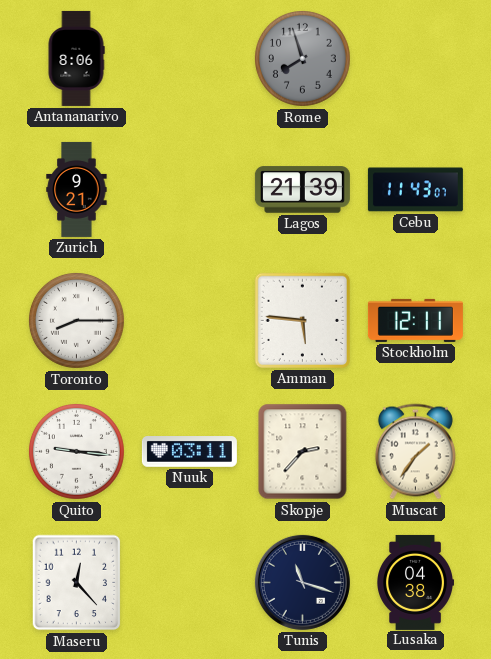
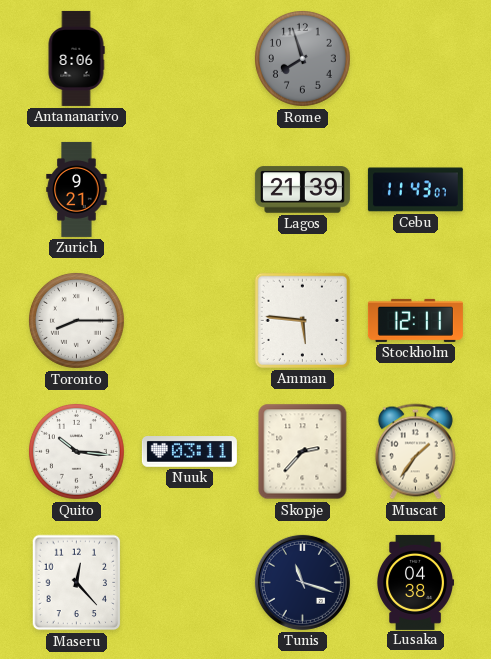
Quito: 9:16 -> 10:16
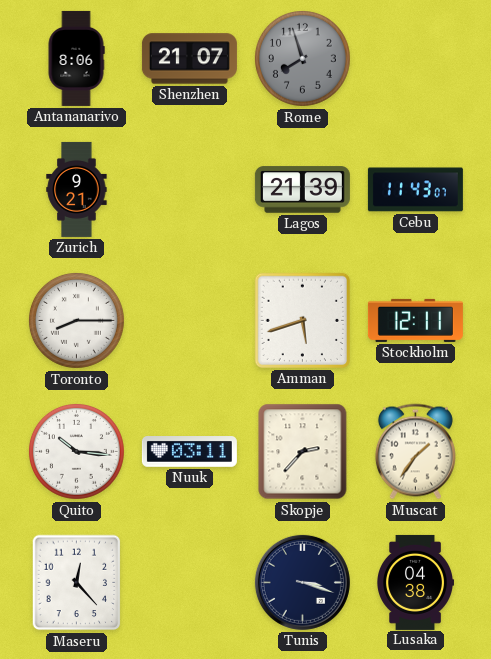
Shenzhen: none -> 21:07
Amman: 5:46 -> 5:42
Tunis: 11:18 -> 3:18
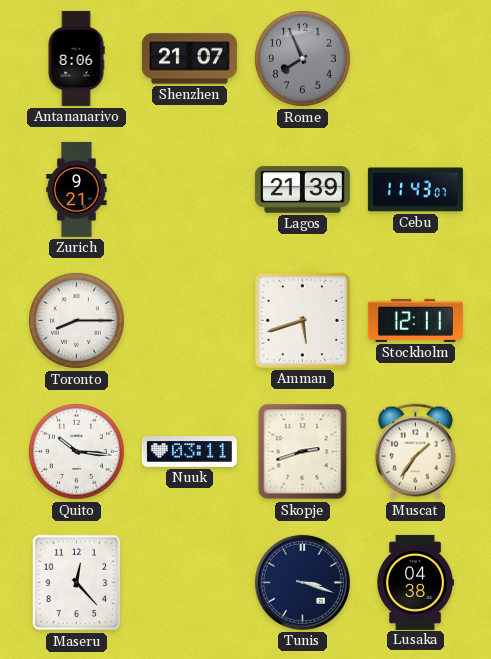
Rome: 7:57 -> 7:56
Skopje: 2:37 -> 2:42
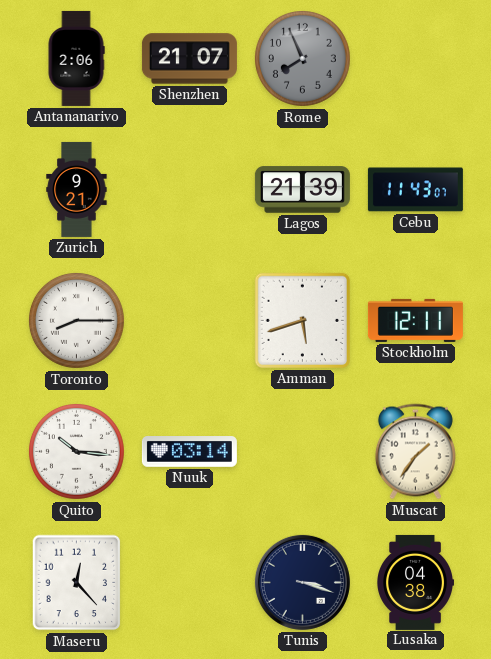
Antananarivo: 8:06 -> 2:06
Nuuk: 03:11 -> 03:14
Skopje: 2:42 -> none
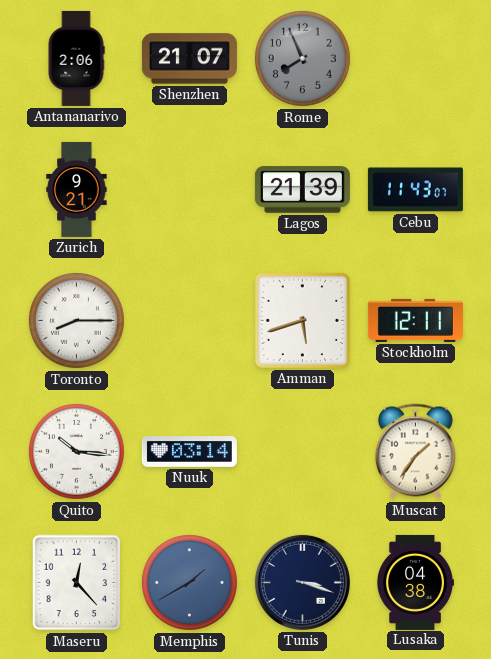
Memphis: none -> 1:40
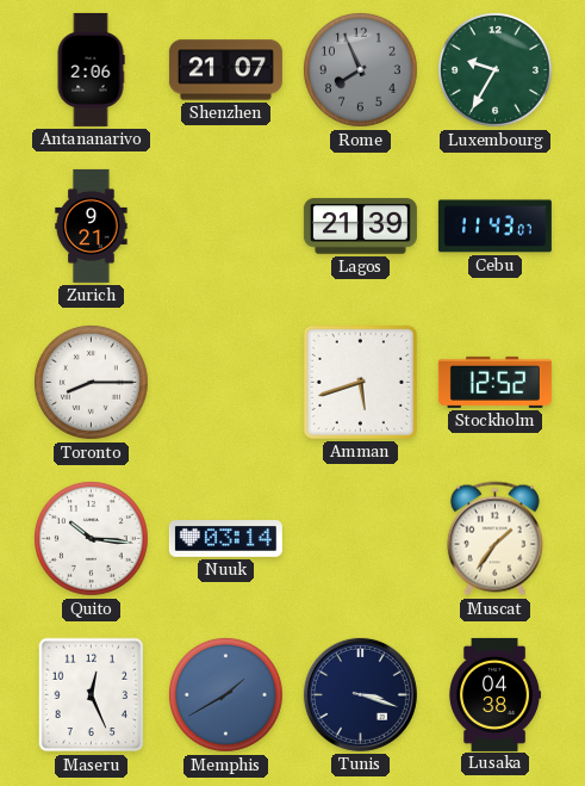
Luxembourg: none -> 9:35
Stockholm: 12:11 -> 12:52
Maseru: 12:23 -> 12:26
